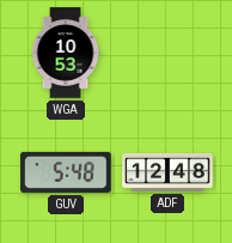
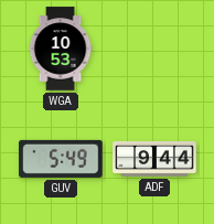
GUV: 5:48 -> 5:49
ADF: 12:48 -> 9:44
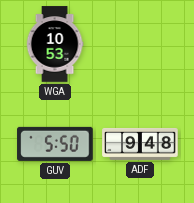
GUV: 5:49 -> 5:50
ADF: 9:44 -> 9:48
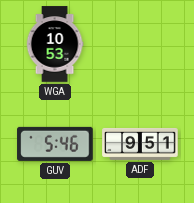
GUV: 5:50 -> 5:46
ADF: 9:48 -> 9:51
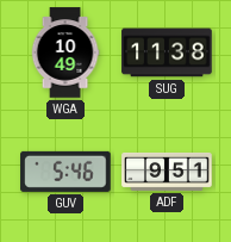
WGA: 10:53 -> 10:49
SUG: none -> 11:38
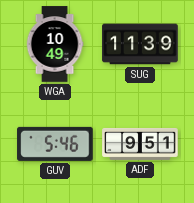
SUG: 11:38 -> 11:39
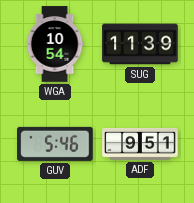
WGA: 10:49 -> 10:54
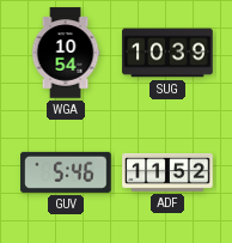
SUG: 11:39 -> 10:39
ADF: 9:51 -> 11:52
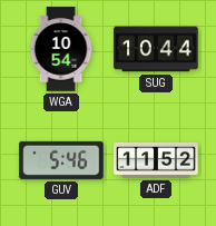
SUG: 10:39 -> 10:44
